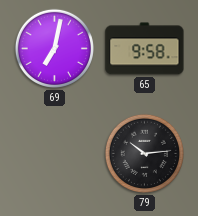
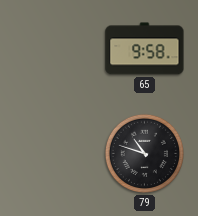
69: 7:02 -> none
79: 10:14 -> 10:48
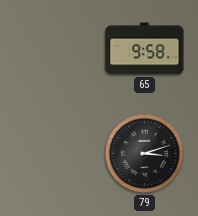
79: 10:48 -> 3:12
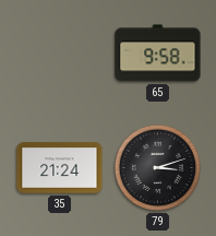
35: none -> 21:24
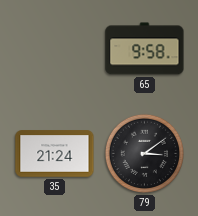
79: 3:12 -> 3:09
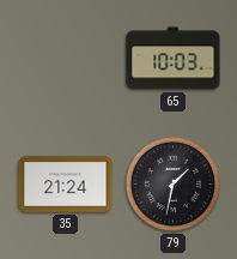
65: 9:58 -> 10:03
79: 3:09 -> 1:32
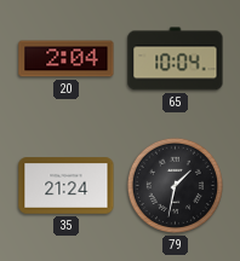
20: none -> 2:04
65: 10:03 -> 10:04
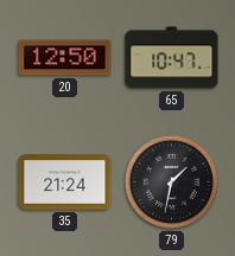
20: 2:04 -> 12:50
65: 10:04 -> 10:47
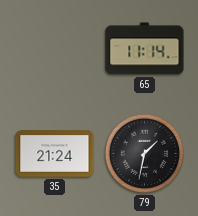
20: 12:50 -> none
65: 10:47 -> 11:14
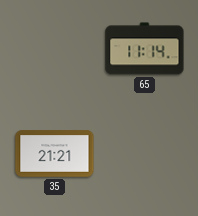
35: 21:24 -> 21:21
79: 1:32 -> none
